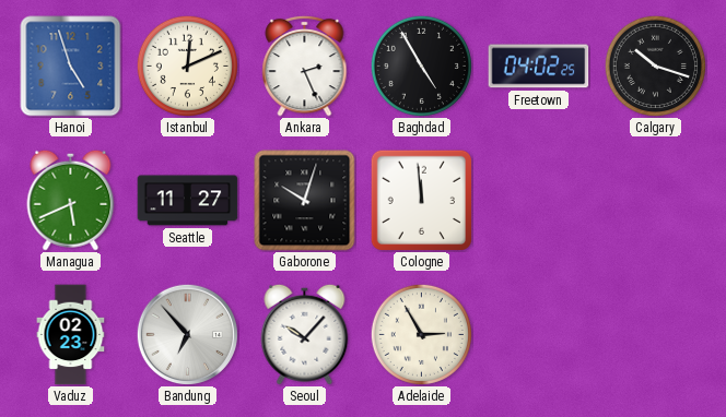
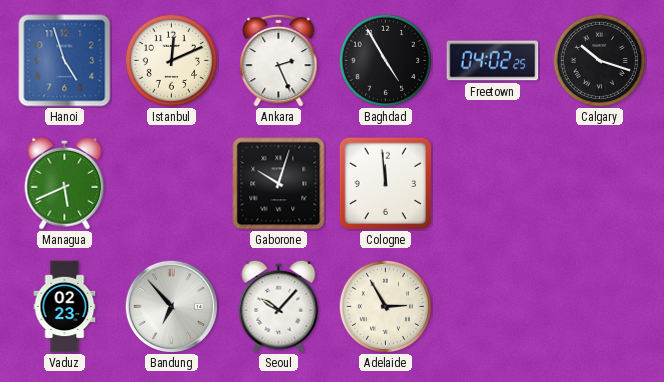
Seattle: 11:27 -> none
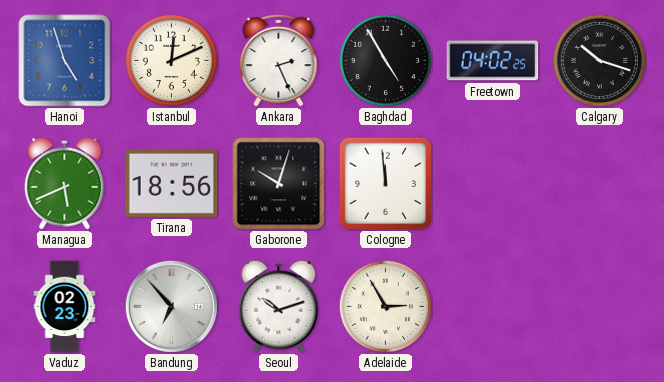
Tirana: none -> 18:56
Seoul: 10:07 -> 10:12
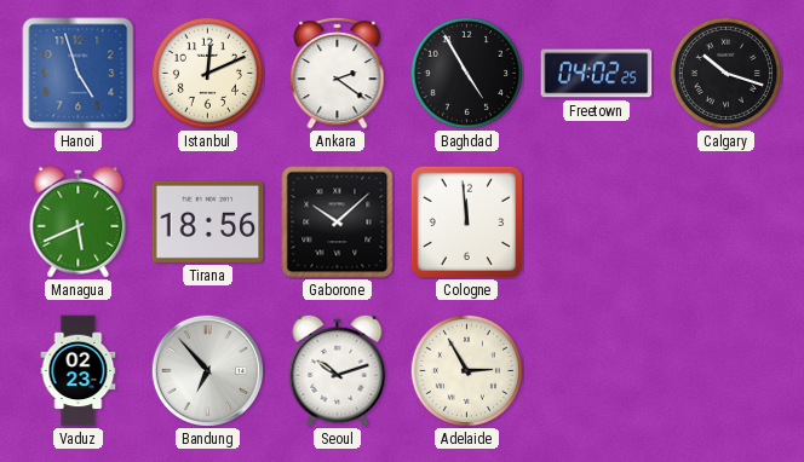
Ankara: 2:26 -> 2:21
Gaborone: 10:03 -> 10:08
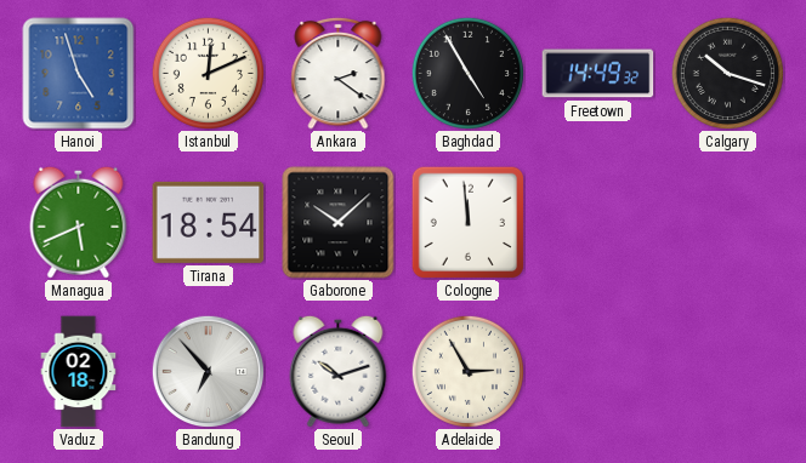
Freetown: 04:02 -> 14:49
Tirana: 18:56 -> 18:54
Vaduz: 02:23 -> 02:18
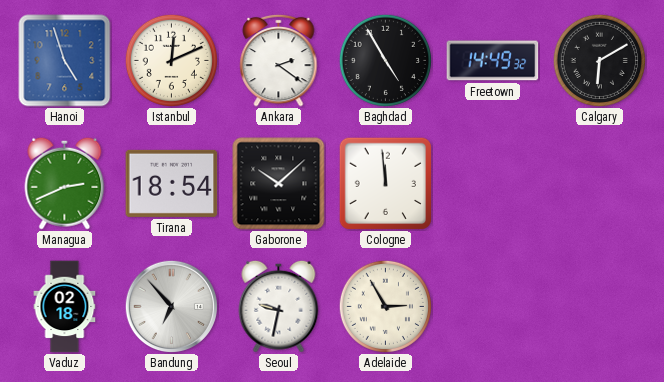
Calgary: 10:18 -> 6:10
Managua: 5:41 -> 2:41
Seoul: 10:12 -> 9:32
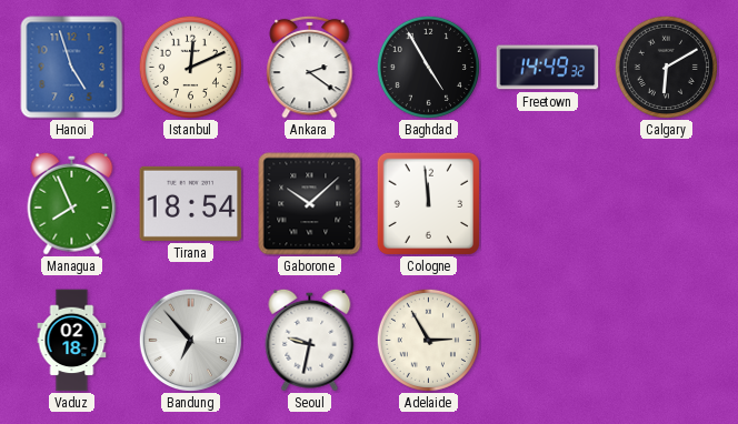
Managua: 2:41 -> 7:56
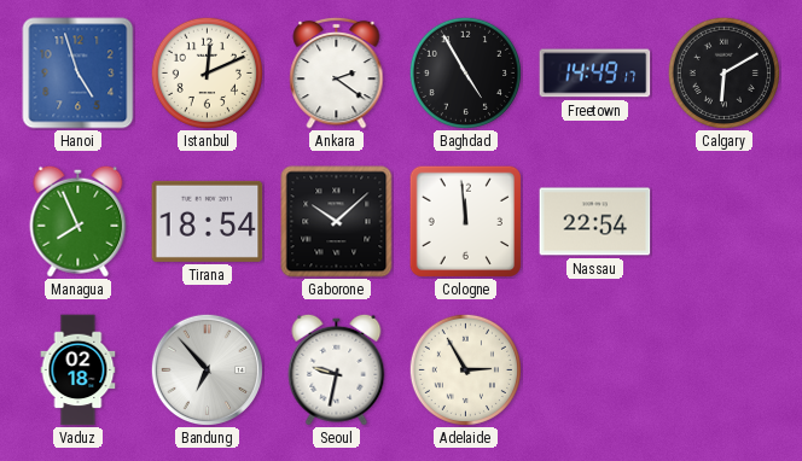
Freetown: 14:49:32 -> 14:49:17
Nassau: none -> 22:54
